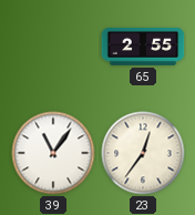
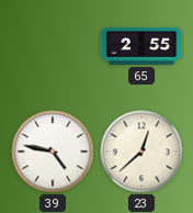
39: 11:06 -> 4:47
23: 12:36 -> 12:38
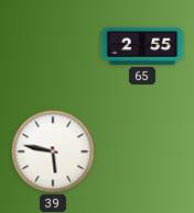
39: 4:47 -> 5:47
23: 12:38 -> none
